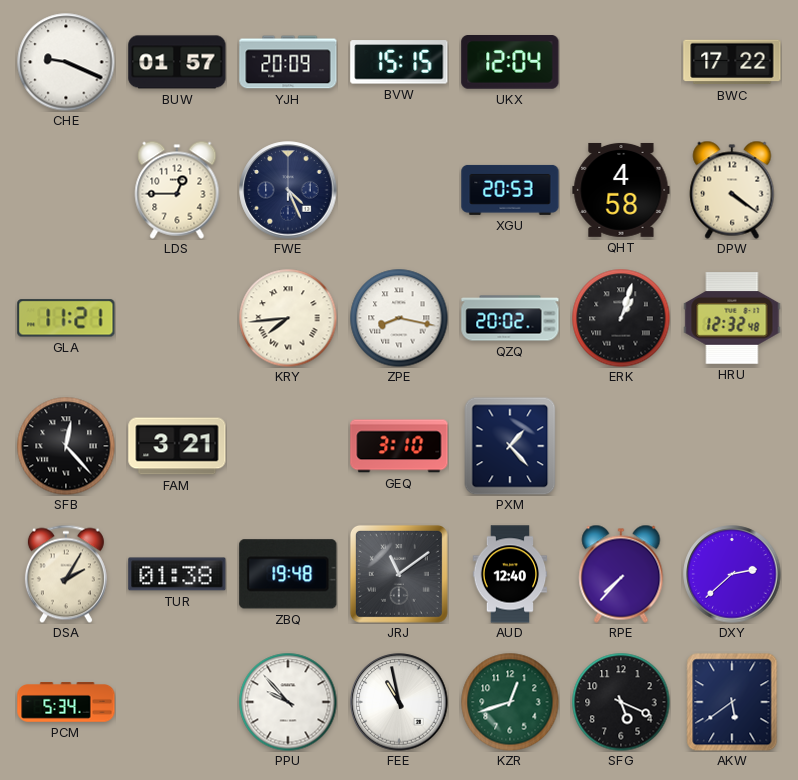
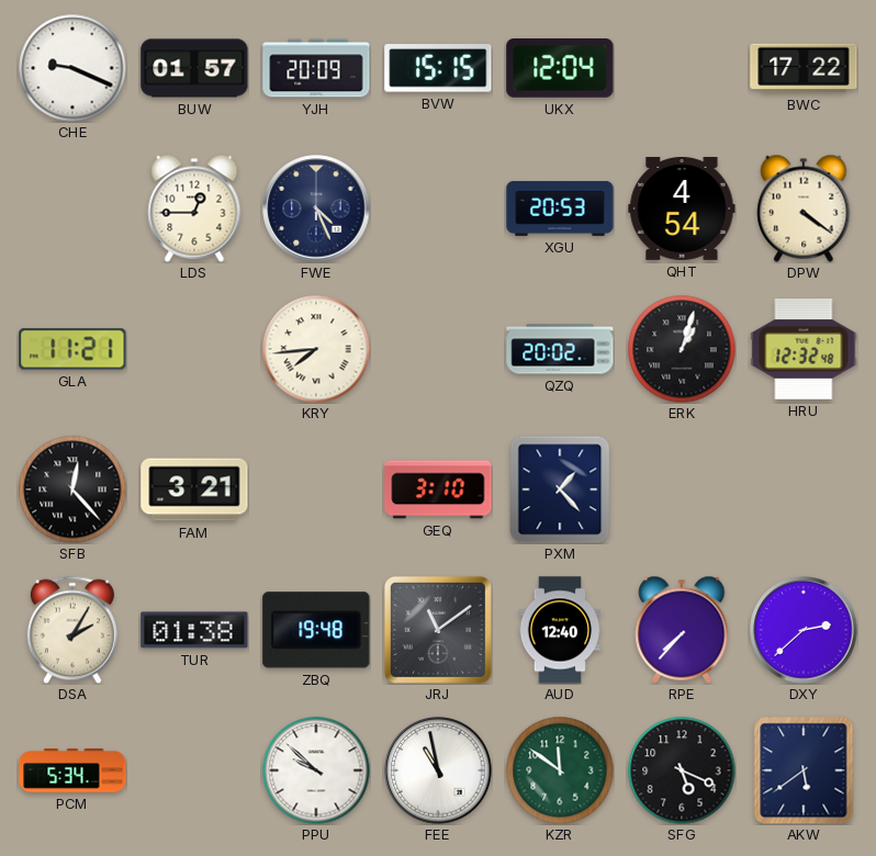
QHT: 4:58 -> 4:54
ZPE: 8:17 -> none
PPU: 9:53 -> 9:52
KZR: 12:42 -> 11:51
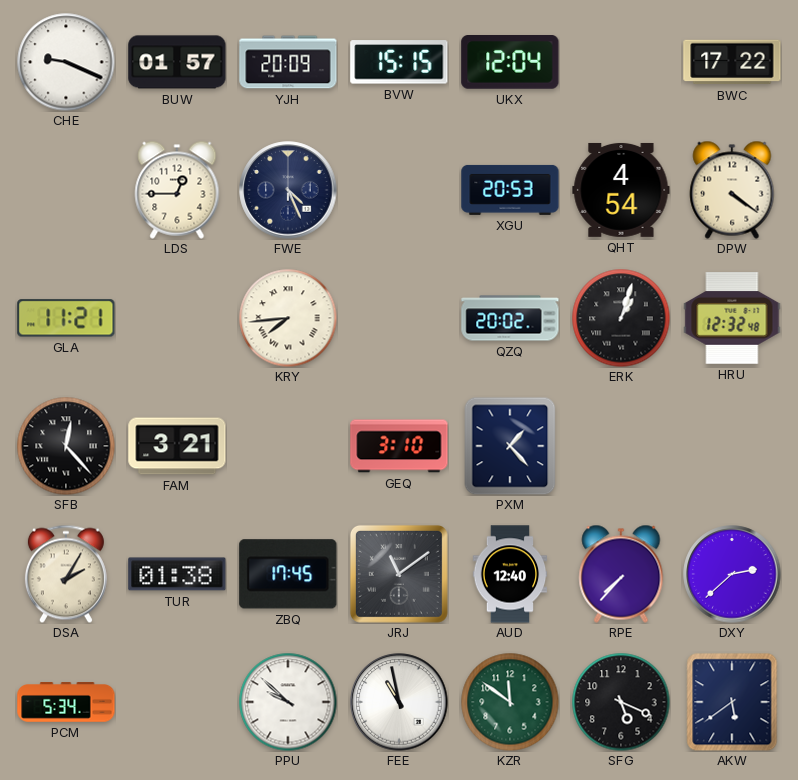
ZBQ: 19:48 -> 17:45
